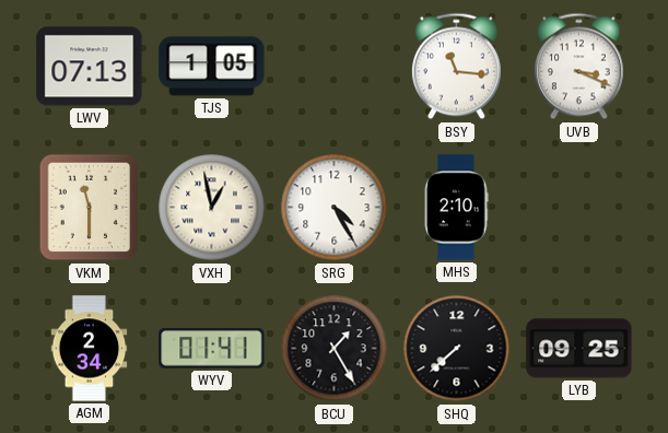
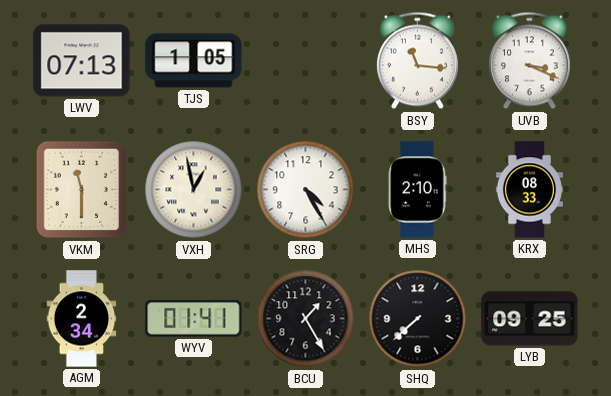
KRX: none -> 08:33
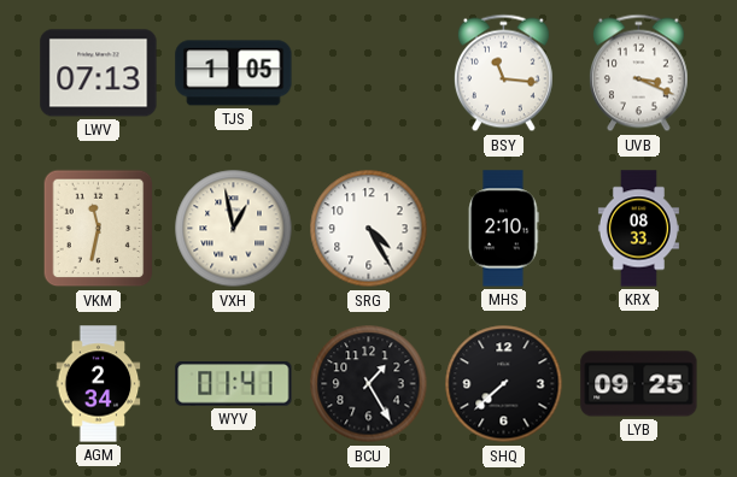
VKM: 11:30 -> 11:32
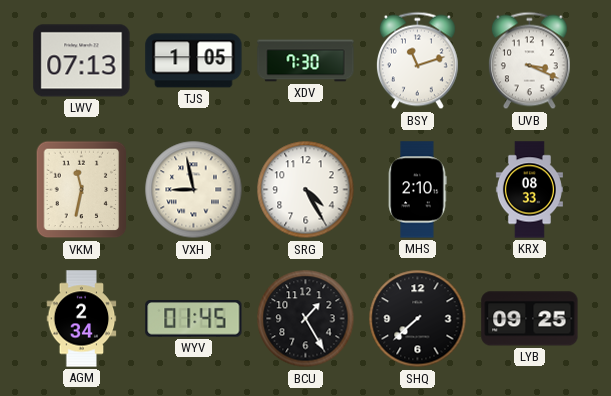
XDV: none -> 7:30
BSY: 11:16 -> 11:12
VXH: 12:58 -> 8:58
WYV: 01:41 -> 01:45
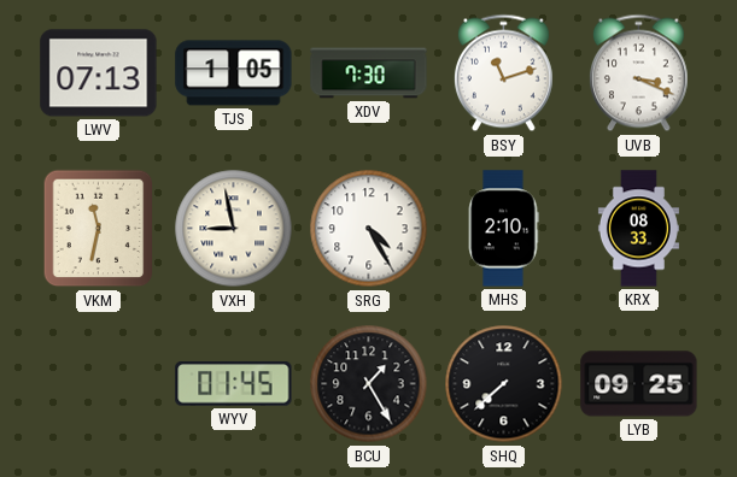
AGM: 2:34 -> none
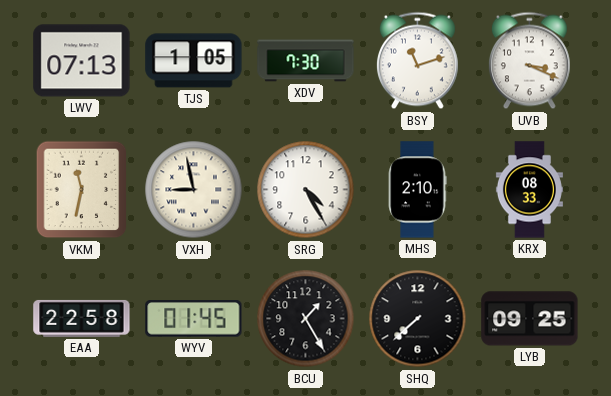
EAA: none -> 22:58
